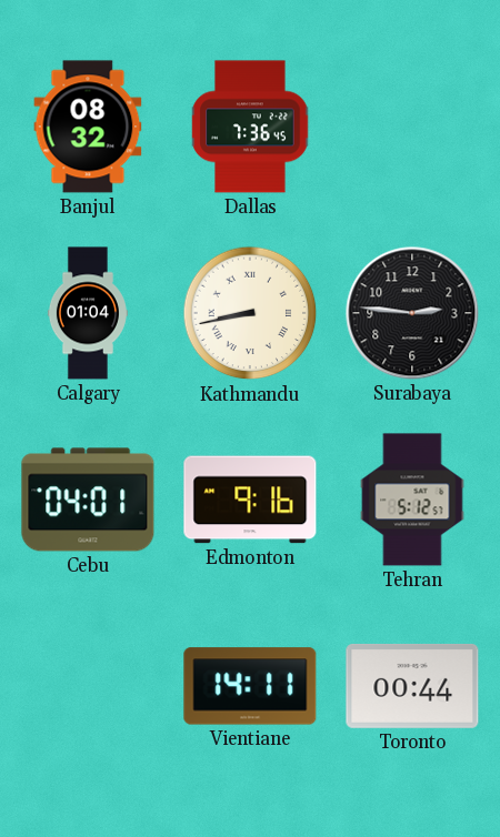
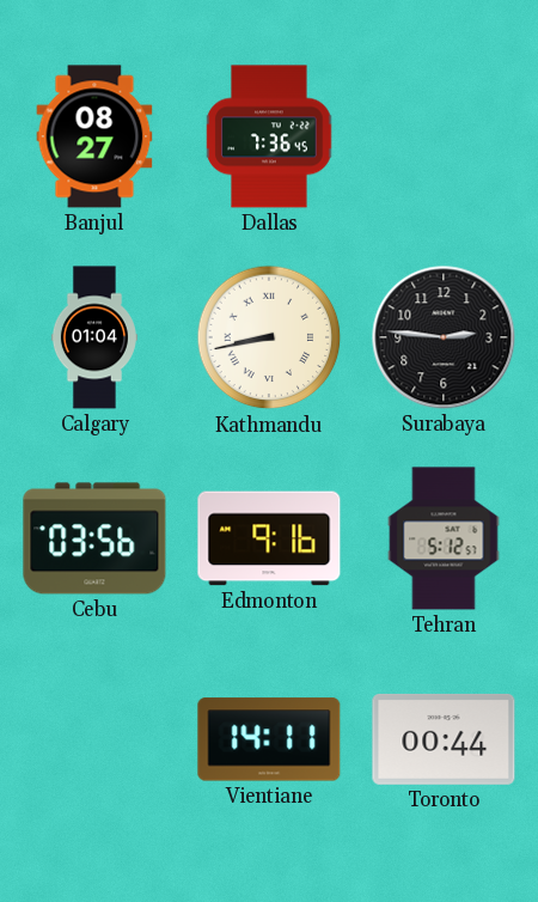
Banjul: 08:32 -> 08:27
Cebu: 04:01 -> 03:56
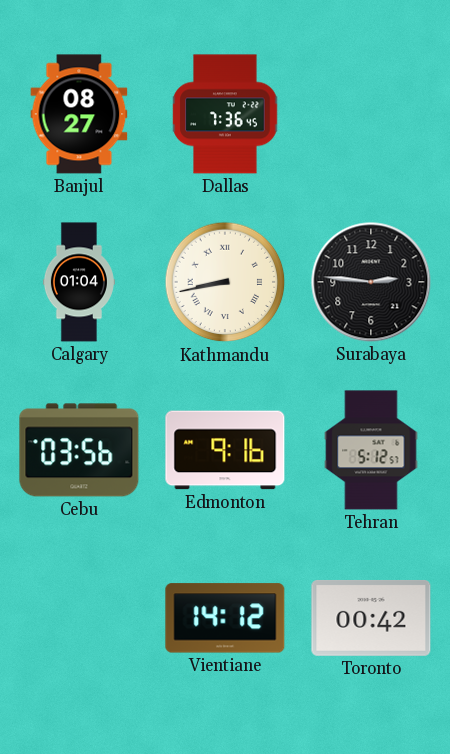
Vientiane: 14:11 -> 14:12
Toronto: 00:44 -> 00:42
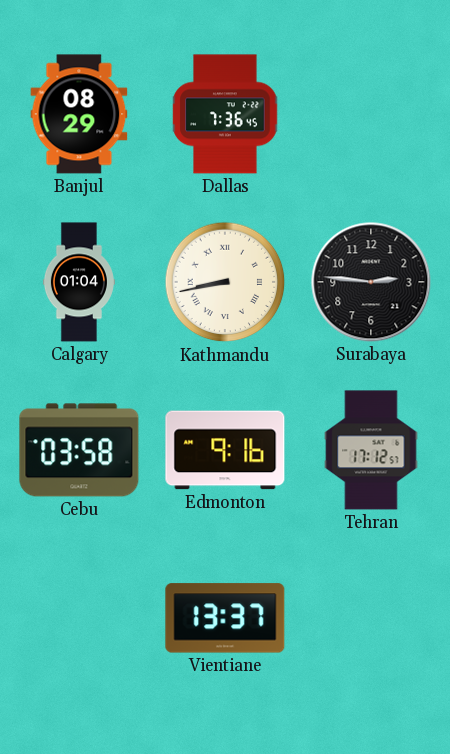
Banjul: 08:27 -> 08:29
Cebu: 03:56 -> 03:58
Tehran: 5:12 -> 17:12
Vientiane: 14:12 -> 13:37
Toronto: 00:42 -> none
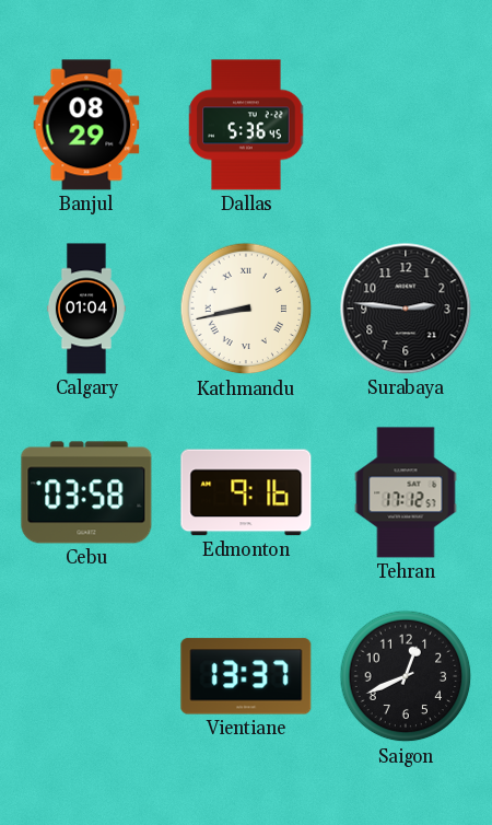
Dallas: 7:36 -> 5:36
Saigon: none -> 12:41
